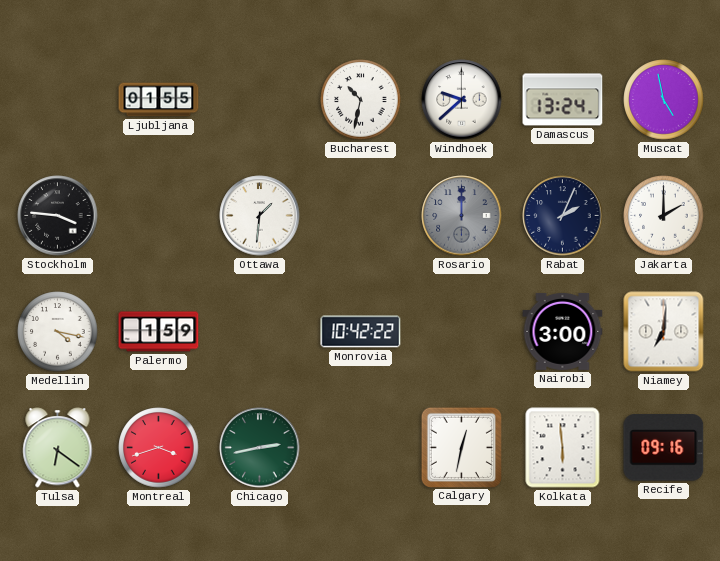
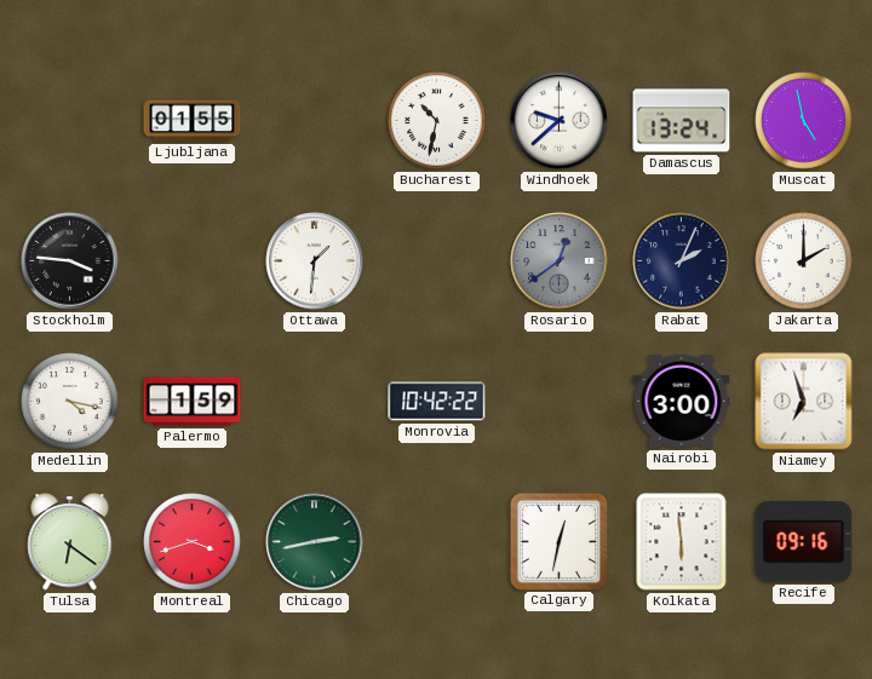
Rosario: 12:00 -> 12:39
Niamey: 7:01 -> 6:57
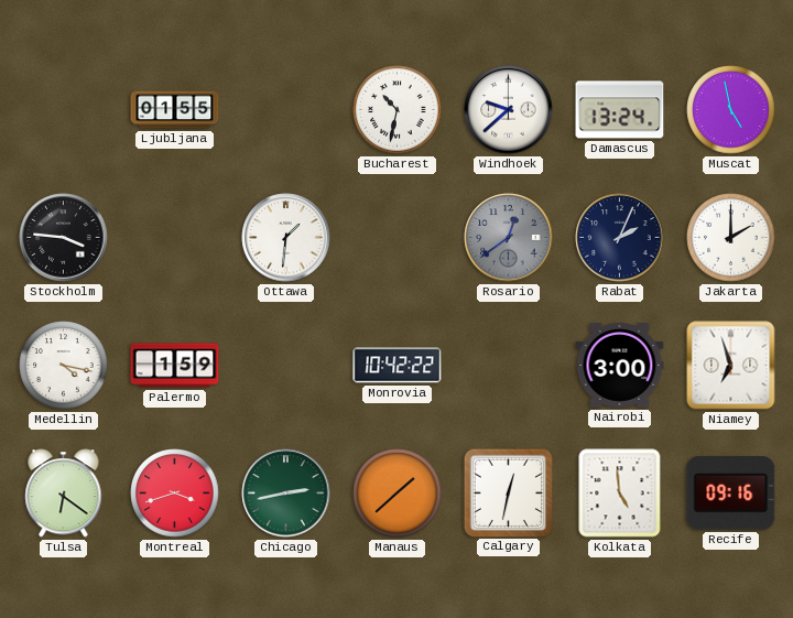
Manaus: none -> 1:38
Kolkata: 5:59 -> 4:59
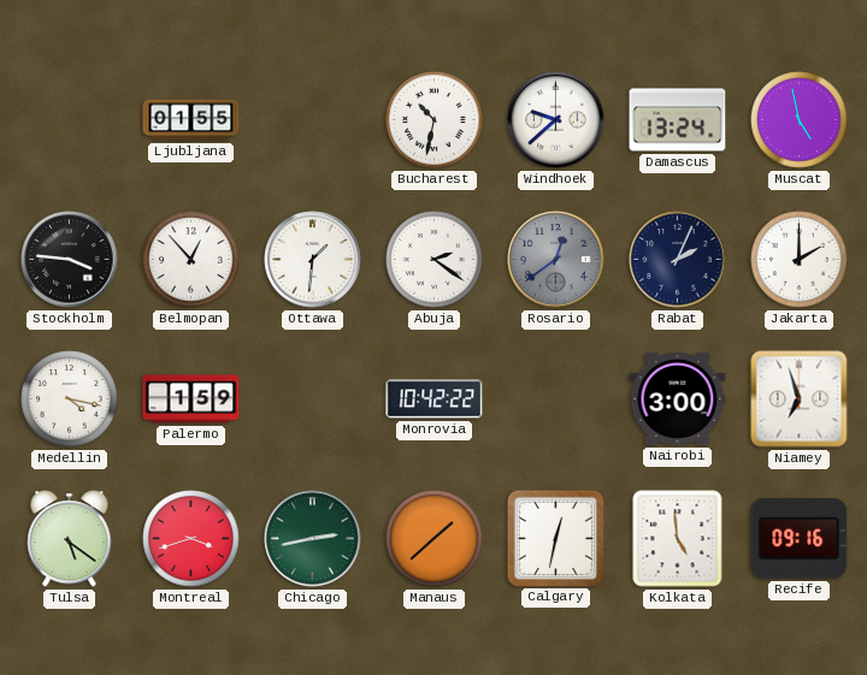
Belmopan: none -> 12:53
Abuja: none -> 2:21
Tulsa: 6:21 -> 5:21
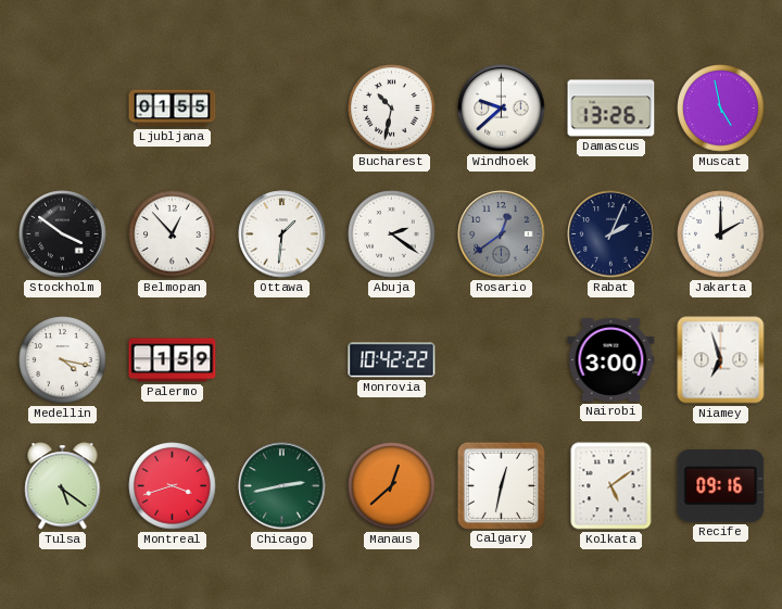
Damascus: 13:24 -> 13:26
Stockholm: 3:46 -> 3:51
Manaus: 1:38 -> 12:38
Kolkata: 4:59 -> 5:09
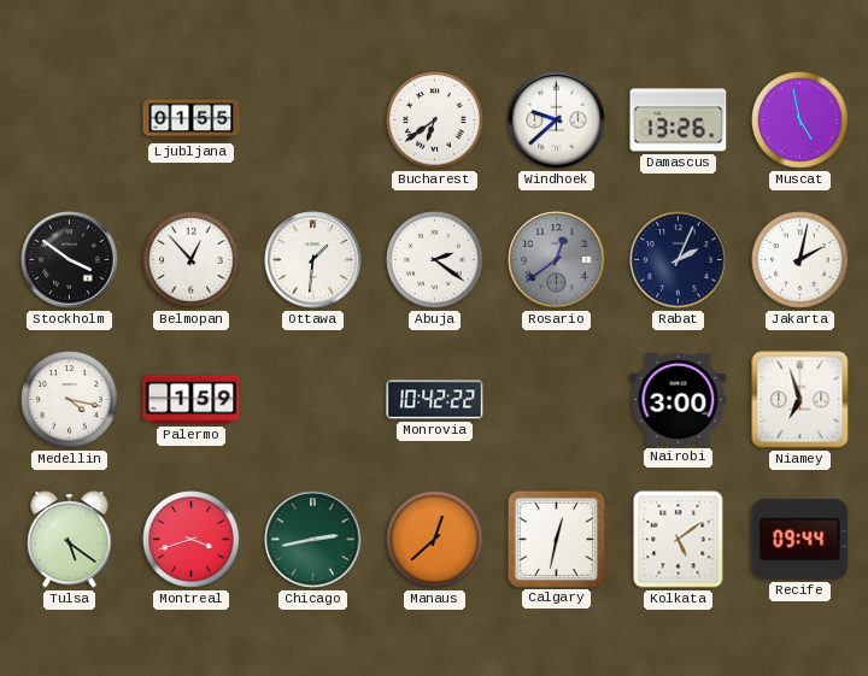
Bucharest: 10:32 -> 6:39
Jakarta: 2:00 -> 2:02
Recife: 09:16 -> 09:44
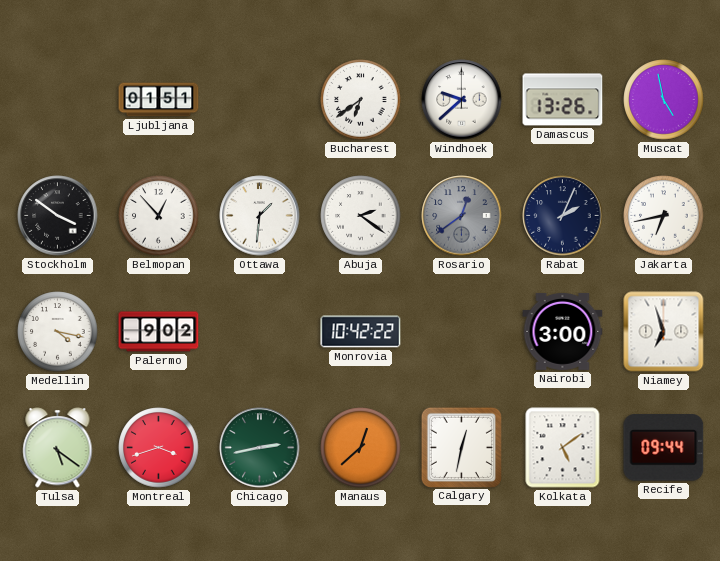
Ljubljana: 01:55 -> 01:51
Jakarta: 2:02 -> 6:43
Palermo: 1:59 -> 9:02
